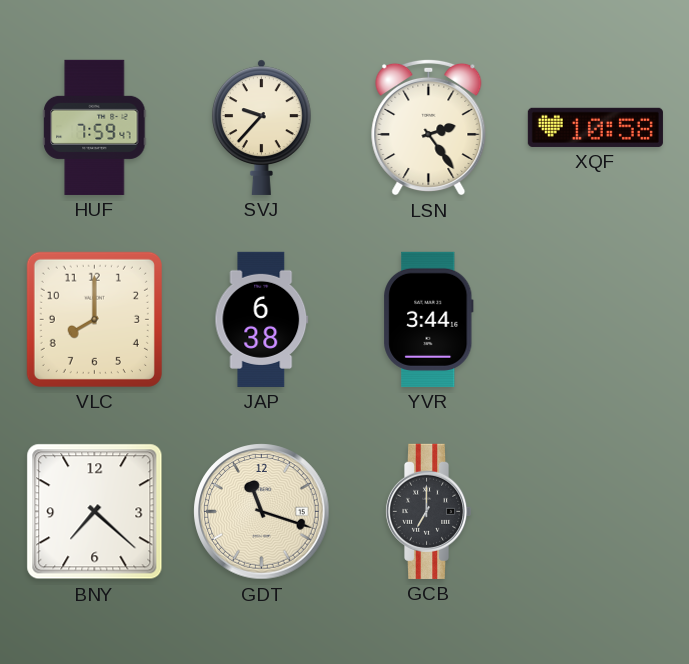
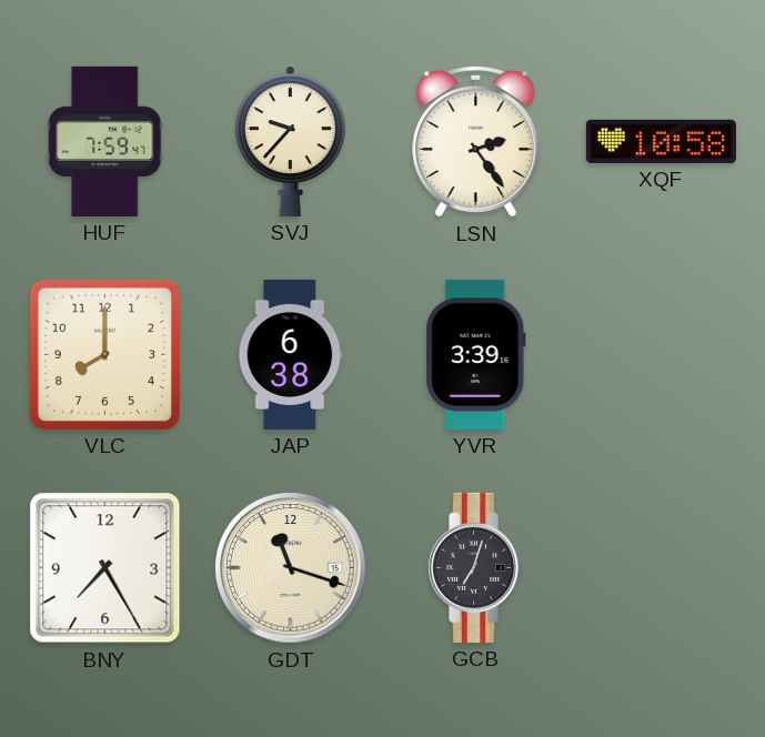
YVR: 3:44 -> 3:39
BNY: 7:22 -> 7:25
GCB: 7:00 -> 7:03
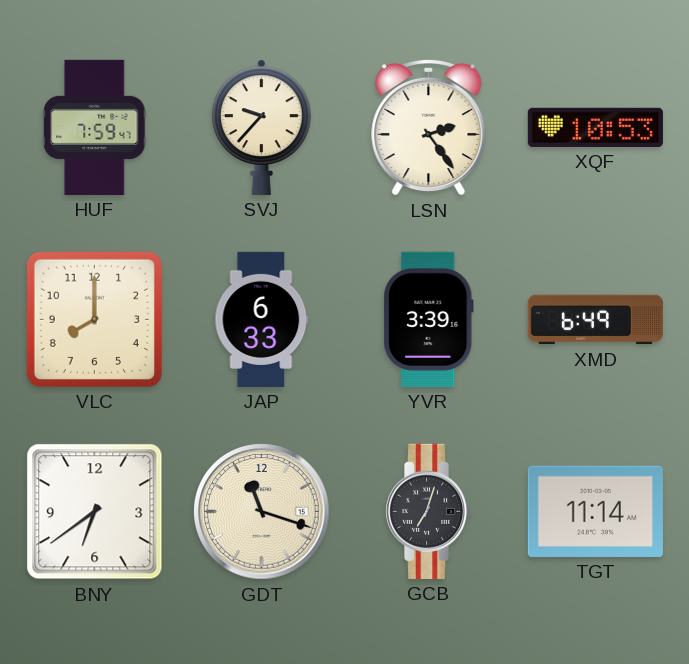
XQF: 10:58 -> 10:53
JAP: 6:38 -> 6:33
XMD: none -> 6:49
BNY: 7:25 -> 6:39
TGT: none -> 11:14
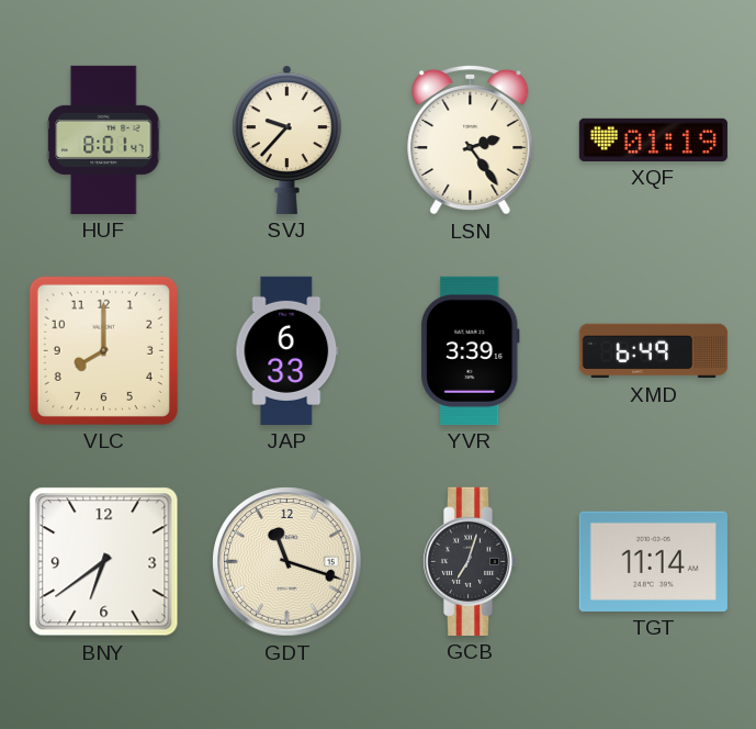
HUF: 7:59 -> 8:01
XQF: 10:53 -> 01:19
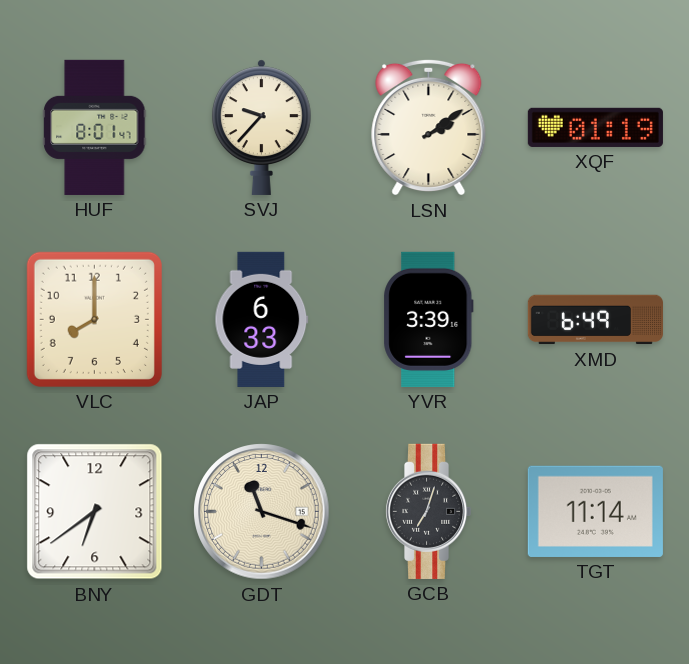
LSN: 2:24 -> 2:09
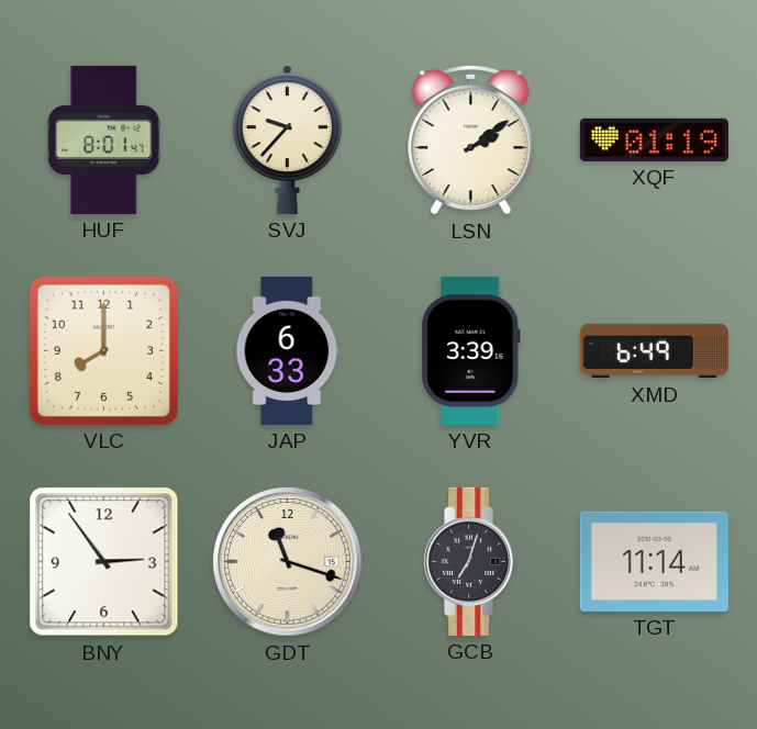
BNY: 6:39 -> 2:54
